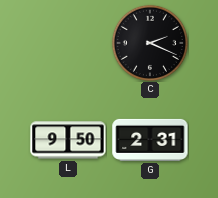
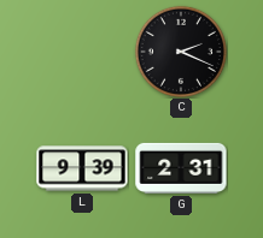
L: 9:50 -> 9:39
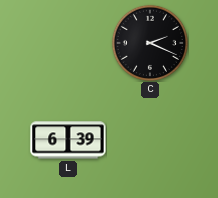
L: 9:39 -> 6:39
G: 2:31 -> none
